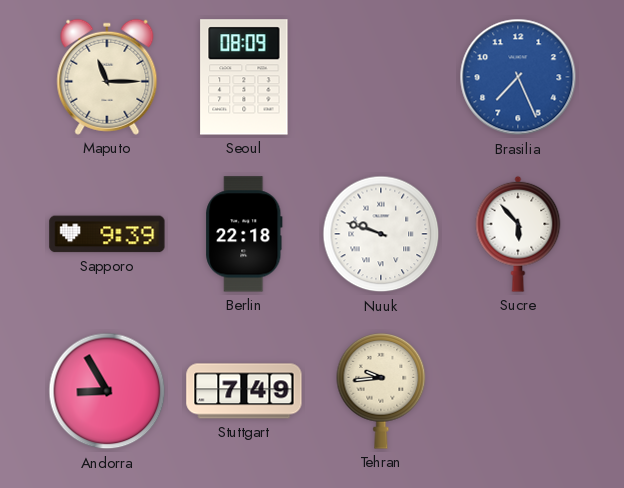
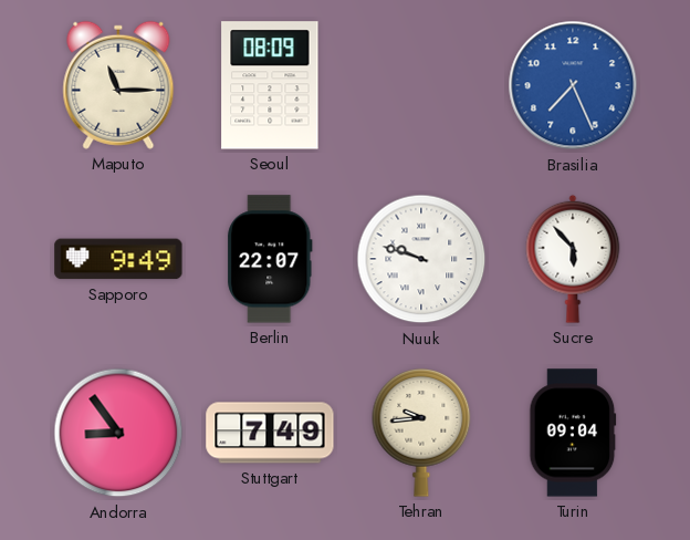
Sapporo: 9:39 -> 9:49
Berlin: 22:18 -> 22:07
Andorra: 8:55 -> 8:54
Turin: none -> 09:04
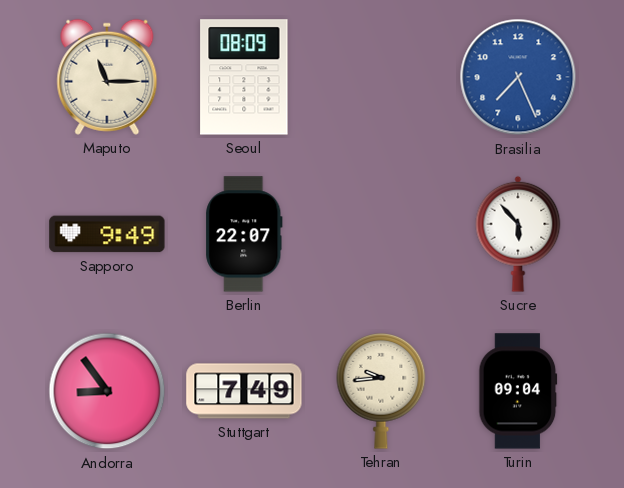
Nuuk: 9:48 -> none
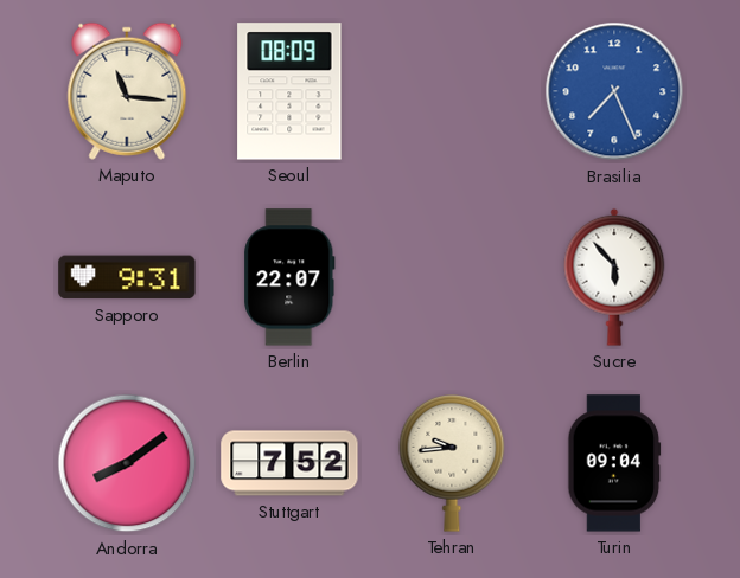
Maputo: 11:15 -> 11:16
Sapporo: 9:49 -> 9:31
Andorra: 8:54 -> 8:09
Stuttgart: 7:49 -> 7:52
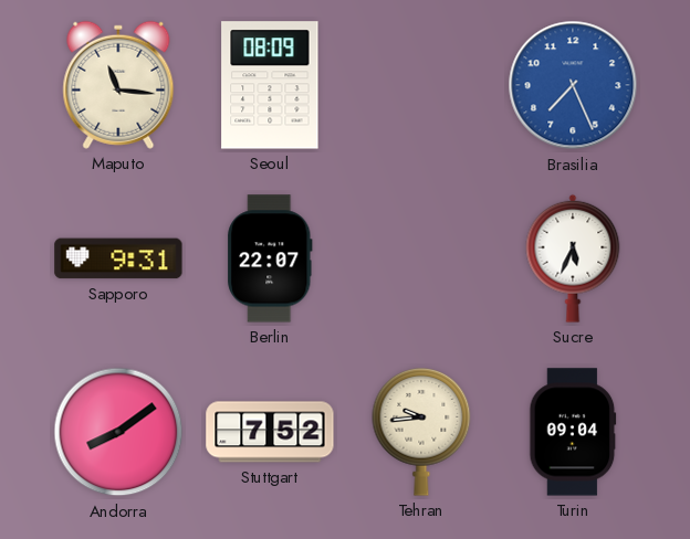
Sucre: 5:53 -> 5:34
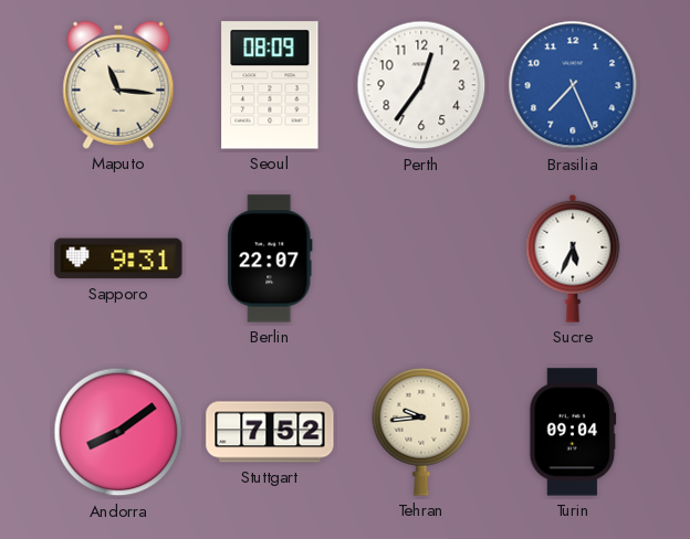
Perth: none -> 12:36
